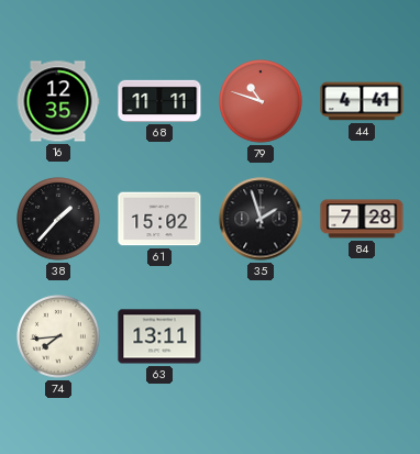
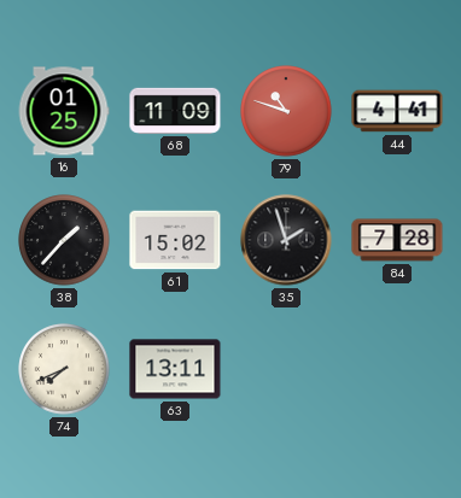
16: 12:35 -> 01:25
68: 11:11 -> 11:09
74: 7:44 -> 7:41
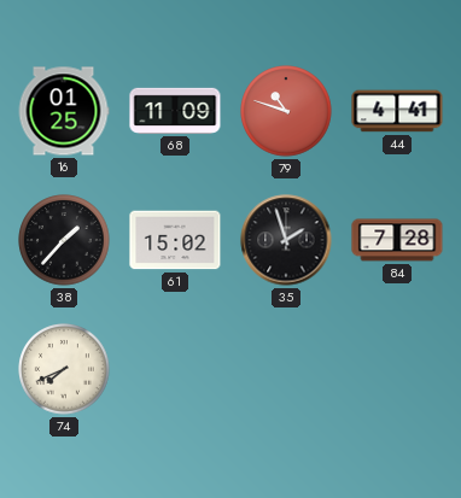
63: 13:11 -> none
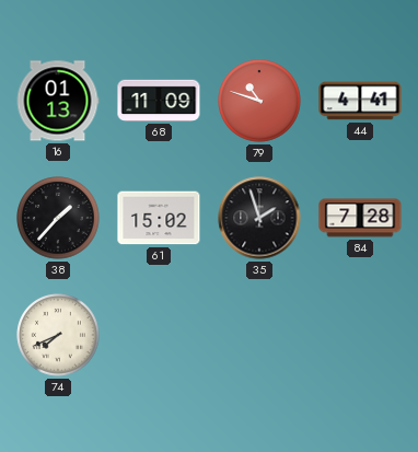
16: 01:25 -> 01:13
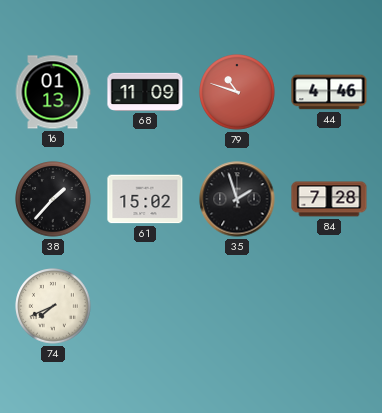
44: 4:41 -> 4:46
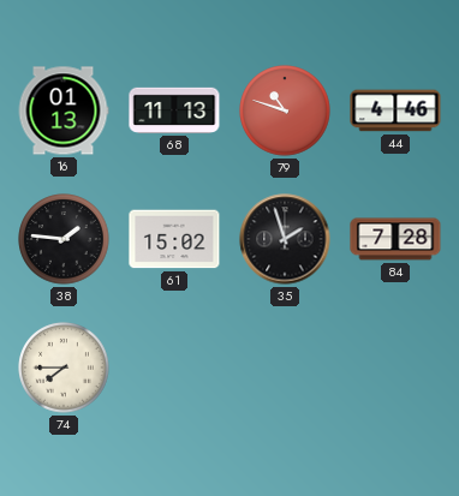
68: 11:09 -> 11:13
38: 1:37 -> 1:46
74: 7:41 -> 7:45
